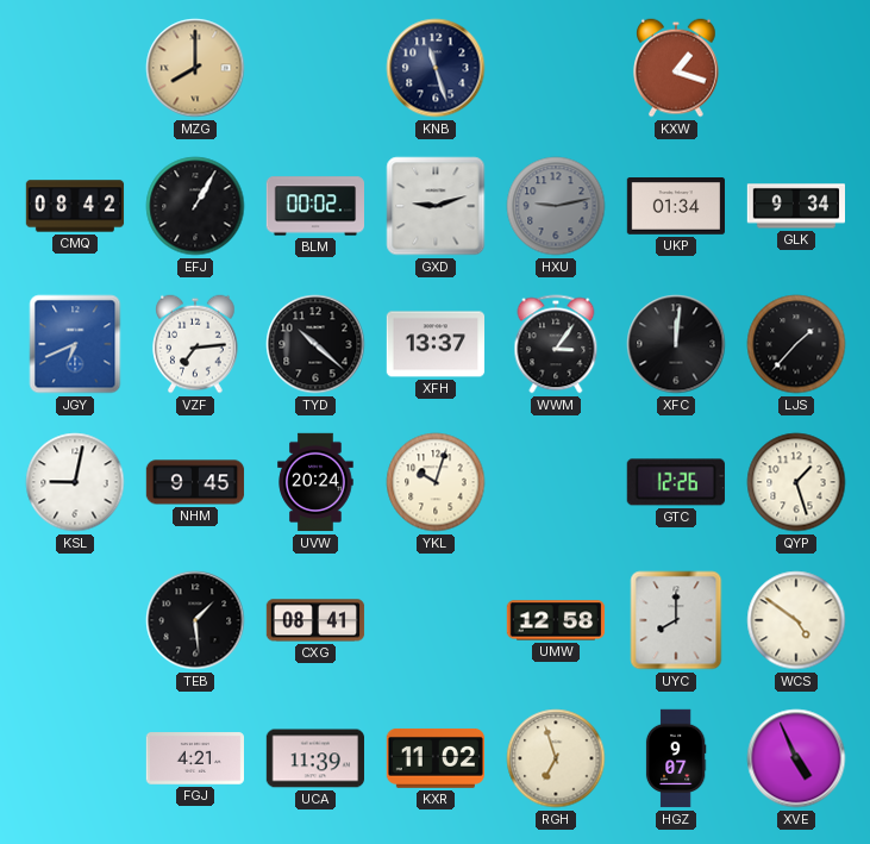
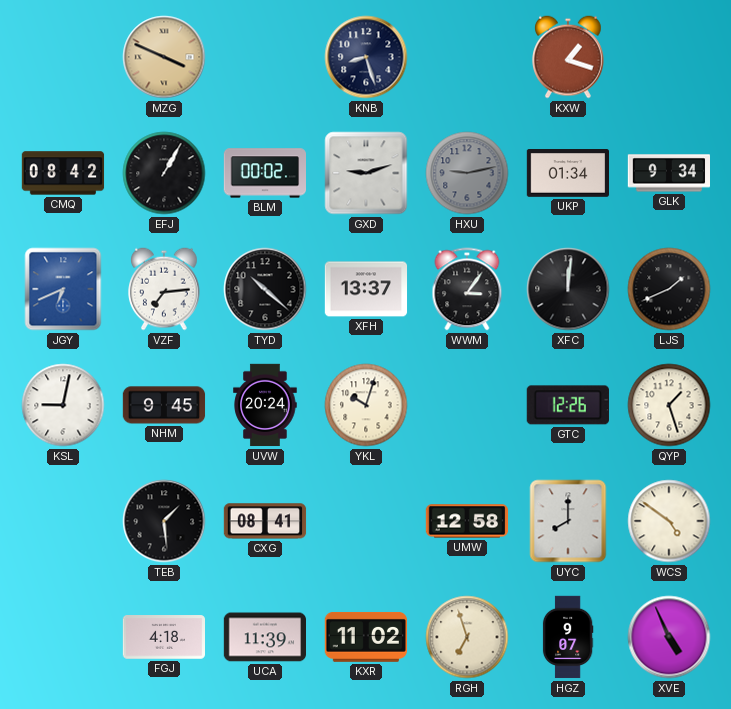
MZG: 8:00 -> 3:49
KNB: 11:27 -> 8:27
LJS: 1:37 -> 1:41
FGJ: 4:21 -> 4:18
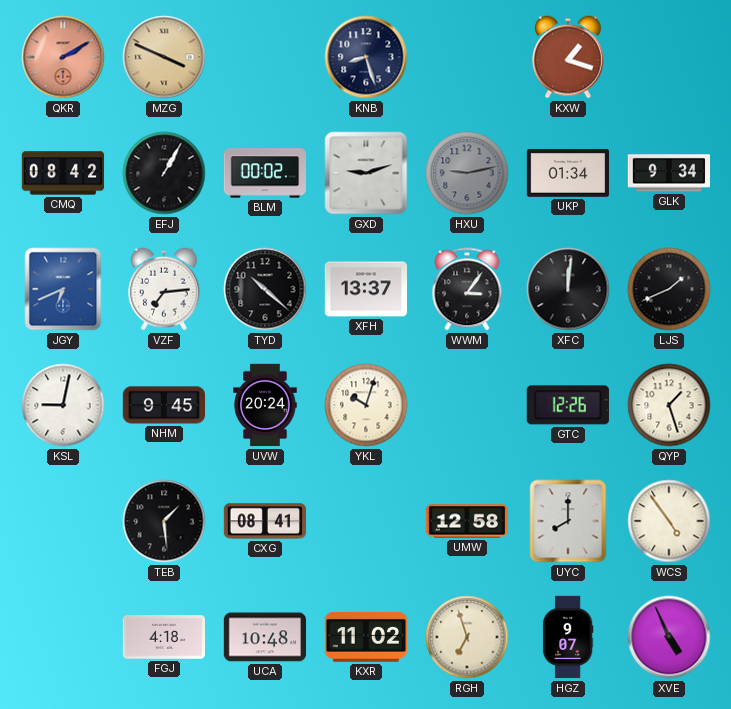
QKR: none -> 2:10
WCS: 4:51 -> 4:54
UCA: 11:39 -> 10:48
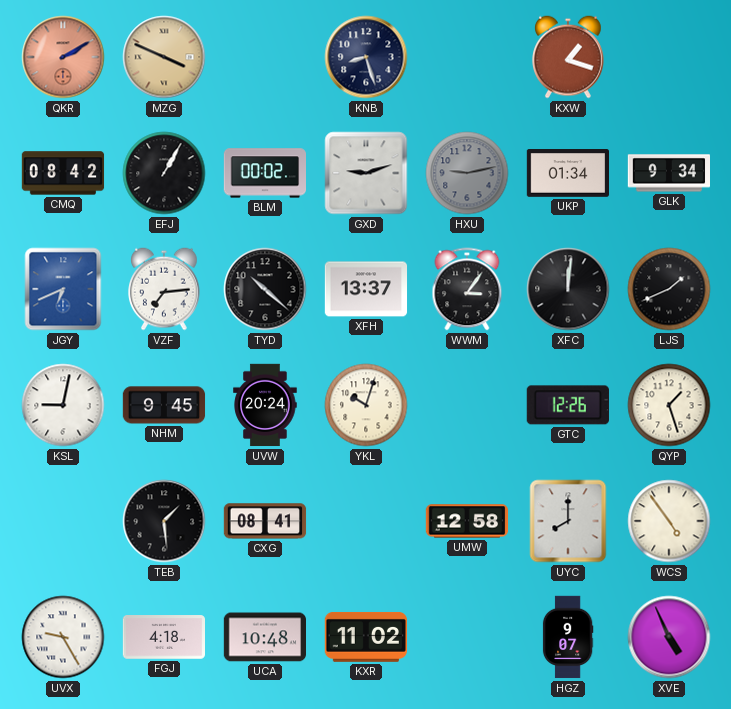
UVX: none -> 9:25
RGH: 6:57 -> none
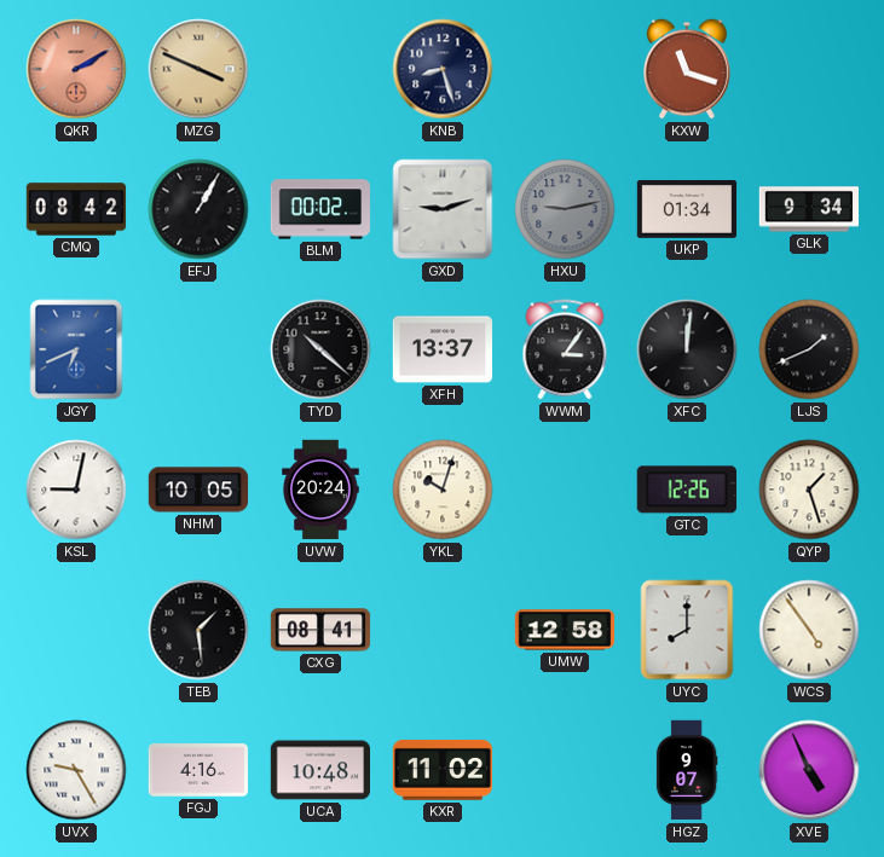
KXW: 1:18 -> 11:18
VZF: 7:14 -> none
NHM: 9:45 -> 10:05
FGJ: 4:18 -> 4:16
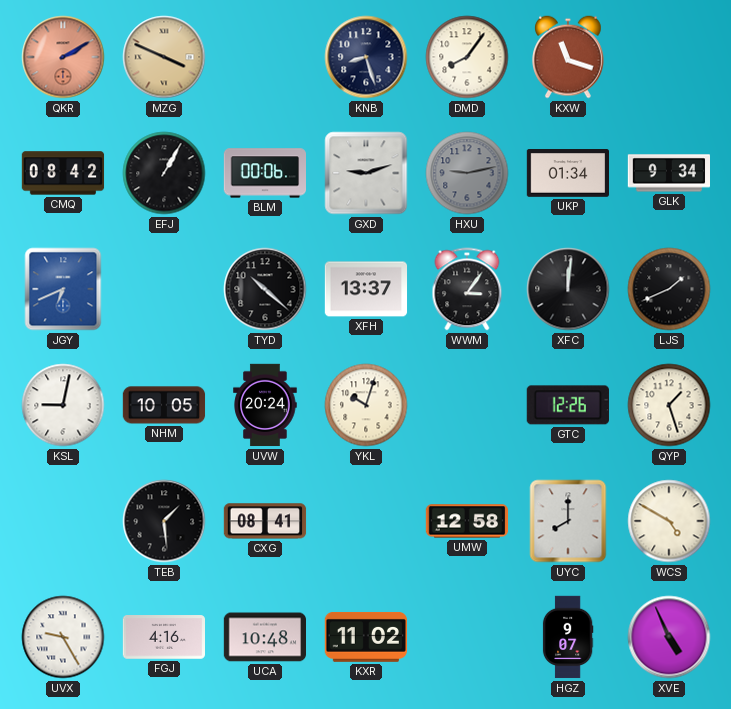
DMD: none -> 8:06
BLM: 00:02 -> 00:06
WCS: 4:54 -> 4:50
